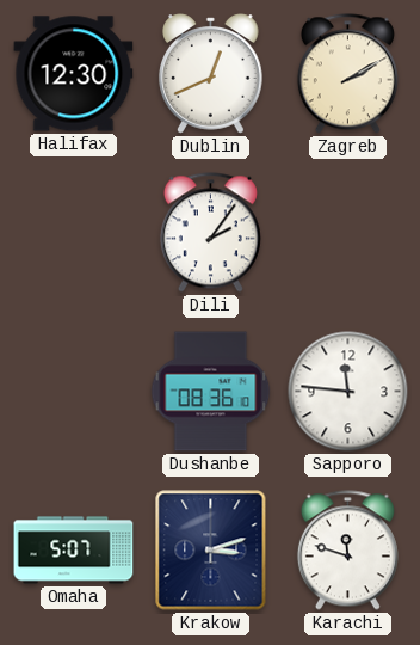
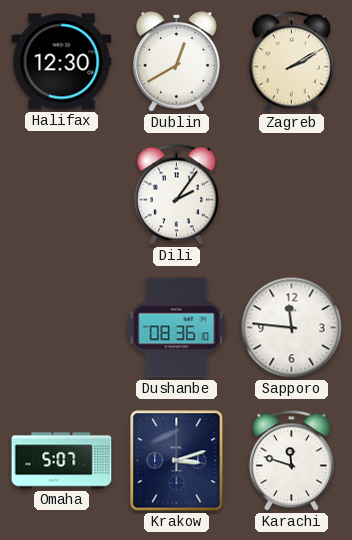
Dublin: 12:41 -> 12:40
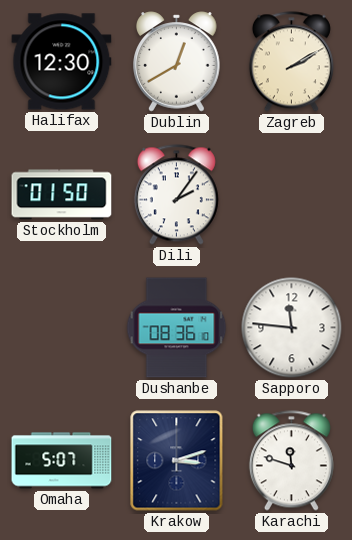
Stockholm: none -> 01:50
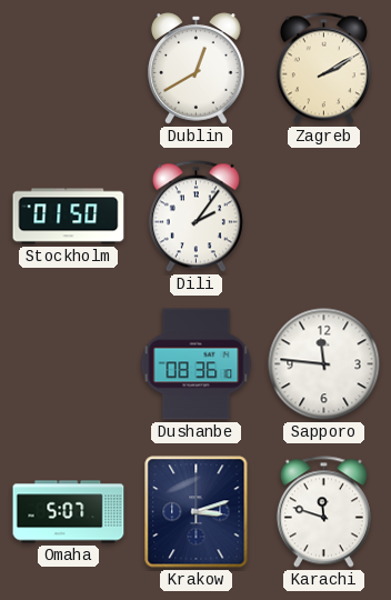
Halifax: 12:30 -> none
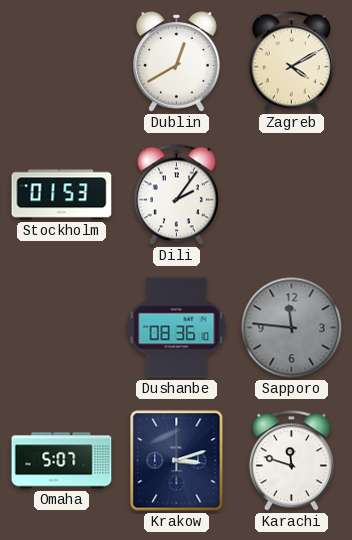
Zagreb: 2:10 -> 4:10
Stockholm: 01:50 -> 01:53
Sapporo dial: white -> grey
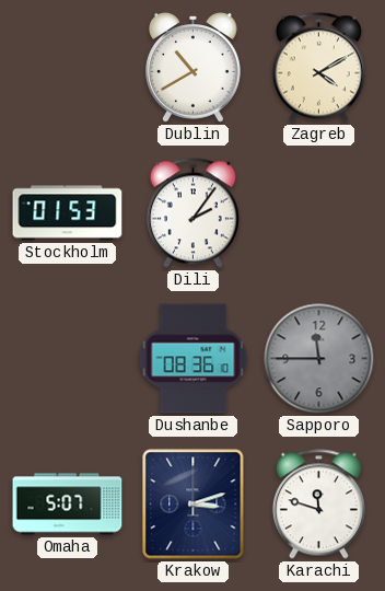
Dublin: 12:40 -> 10:40
Sapporo: 11:46 -> 11:45
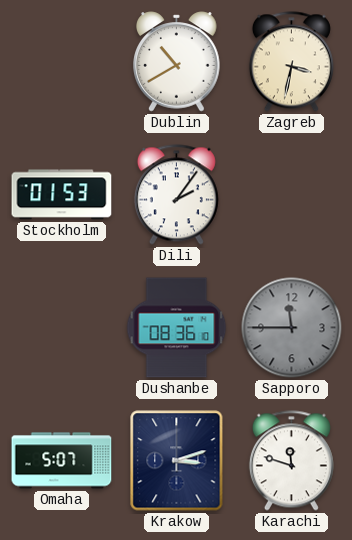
Zagreb: 4:10 -> 3:32
